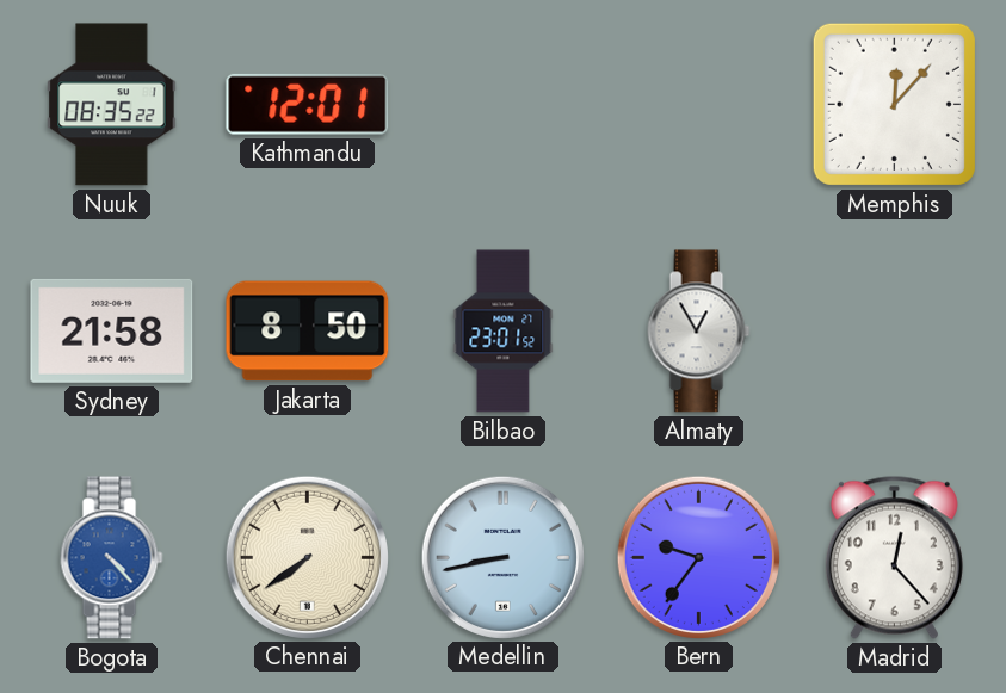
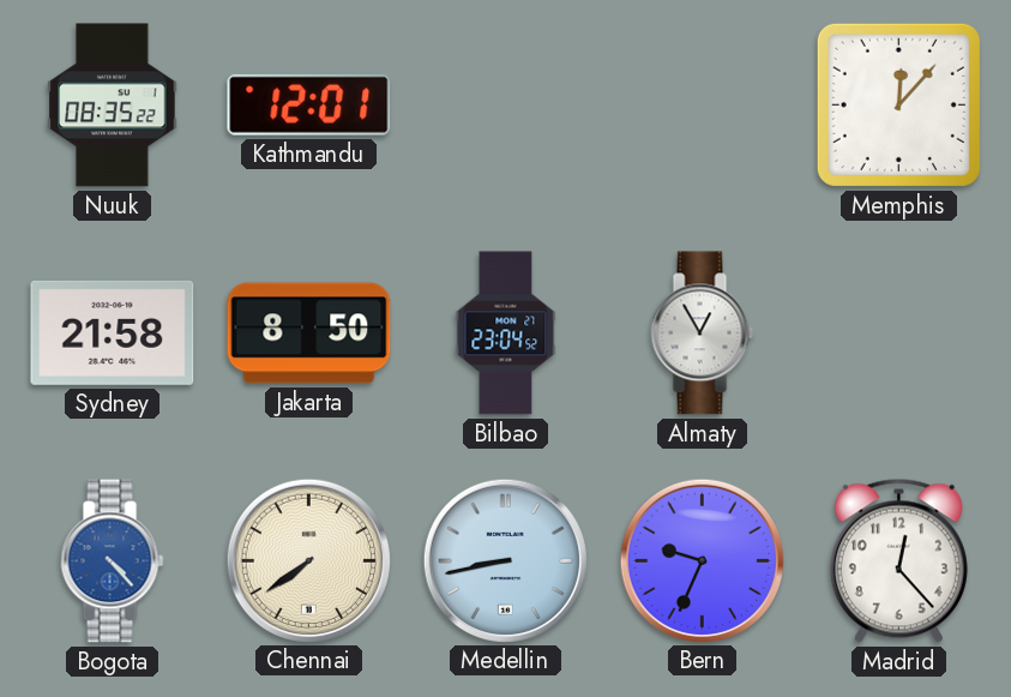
Bilbao: 23:01 -> 23:04
Bern: 9:36 -> 9:34
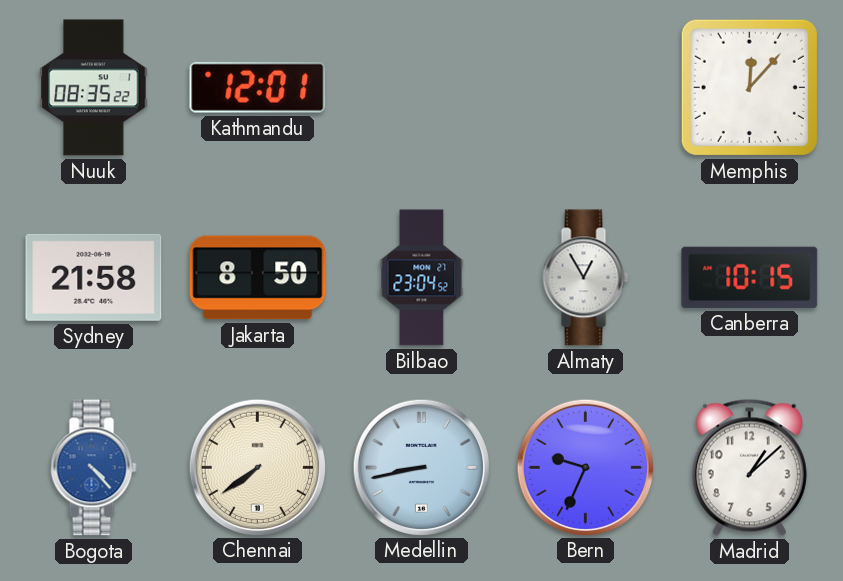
Canberra: none -> 10:15
Madrid: 12:23 -> 1:08
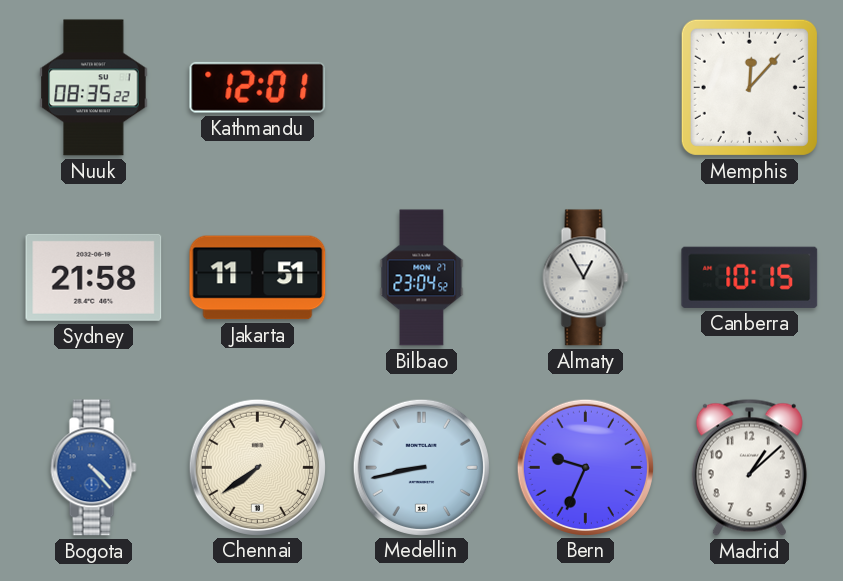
Jakarta: 8:50 -> 11:51
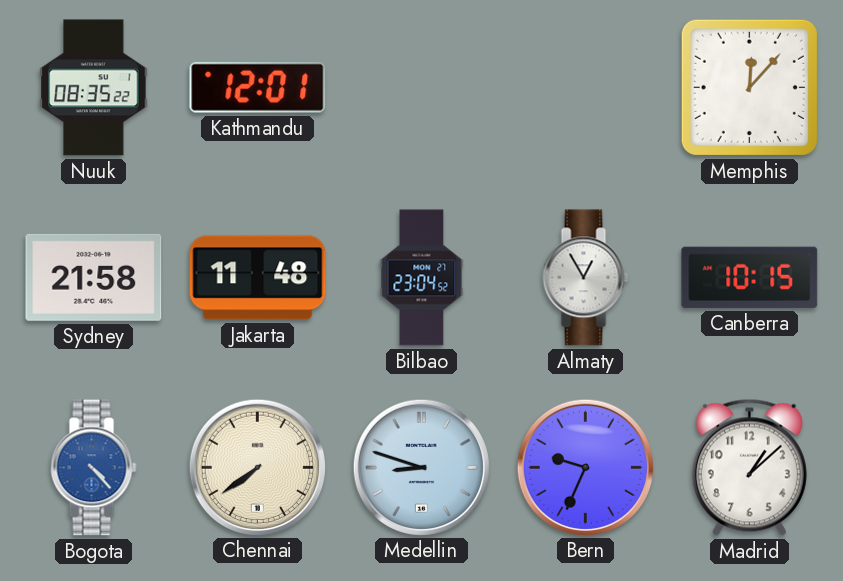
Jakarta: 11:51 -> 11:48
Medellin: 8:43 -> 8:48
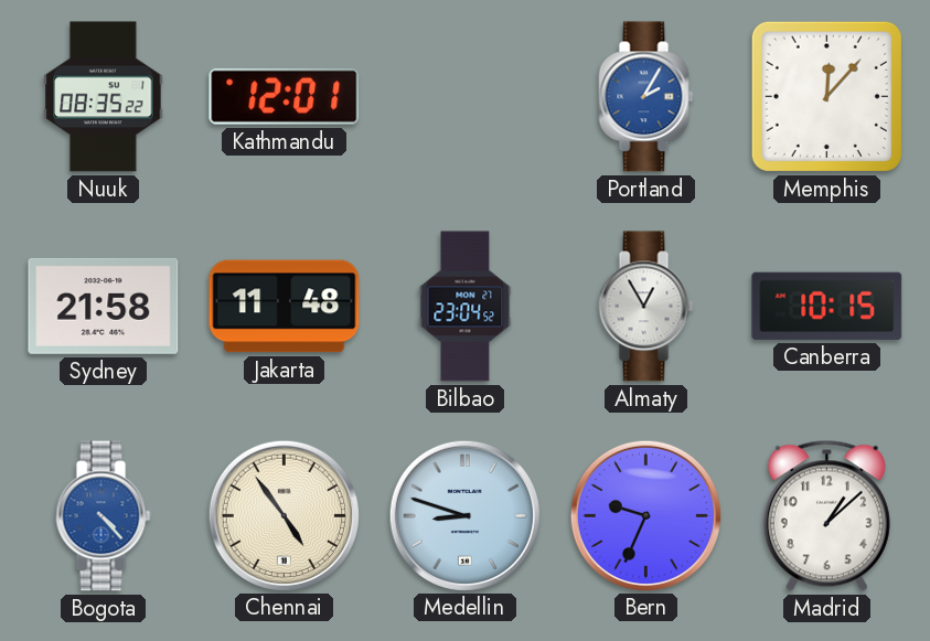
Portland: none -> 2:05
Chennai: 7:39 -> 4:54
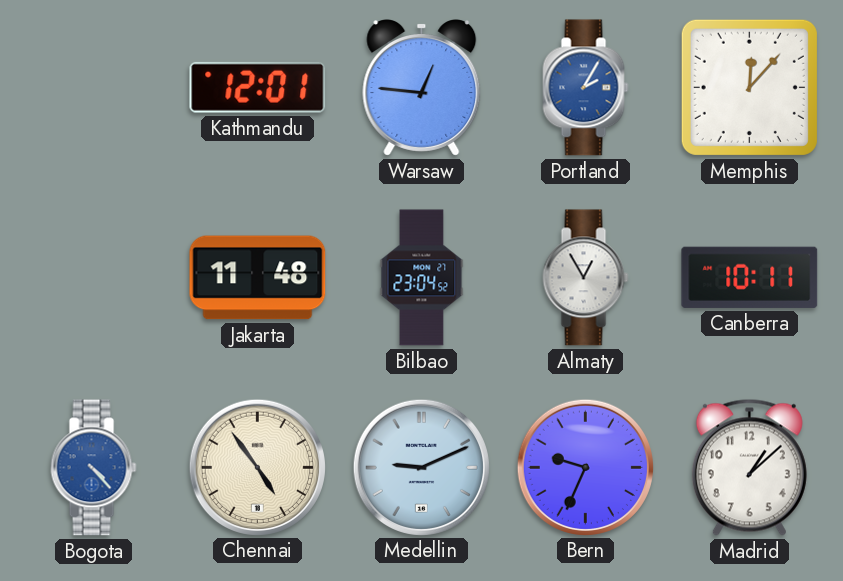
Nuuk: 08:35 -> none
Warsaw: none -> 12:46
Sydney: 21:58 -> none
Canberra: 10:15 -> 10:11
Medellin: 8:48 -> 9:11
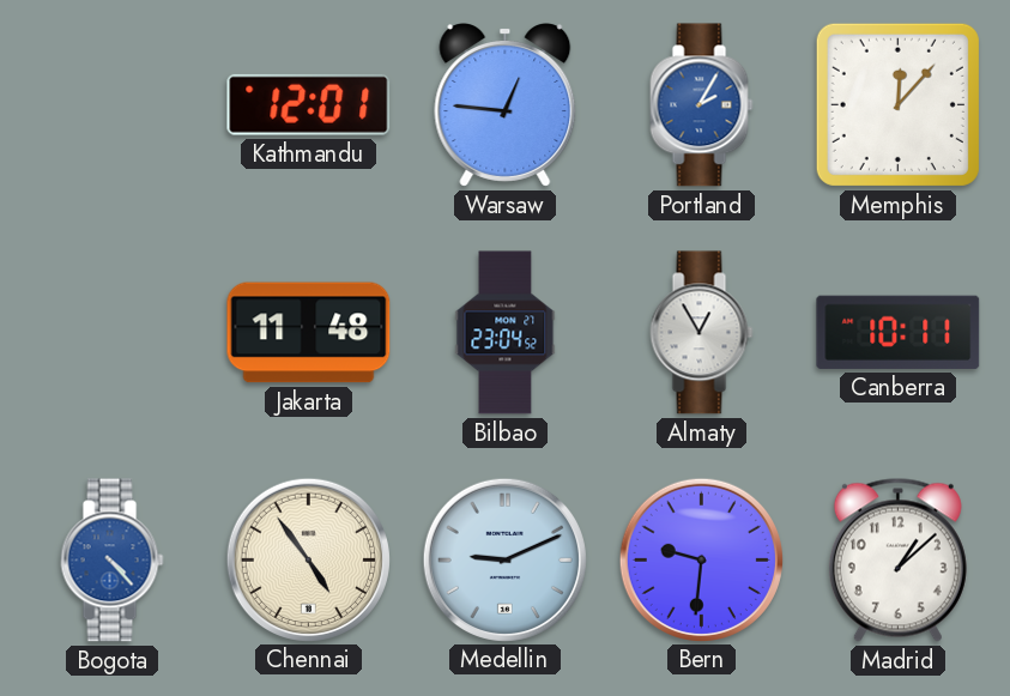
Bern: 9:34 -> 9:31
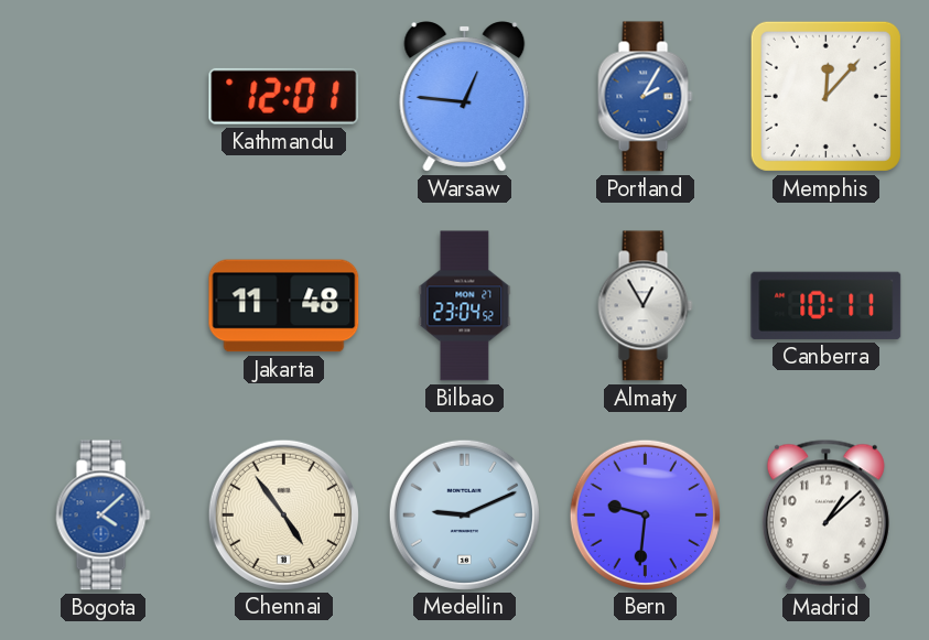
Bogota: 4:23 -> 4:08
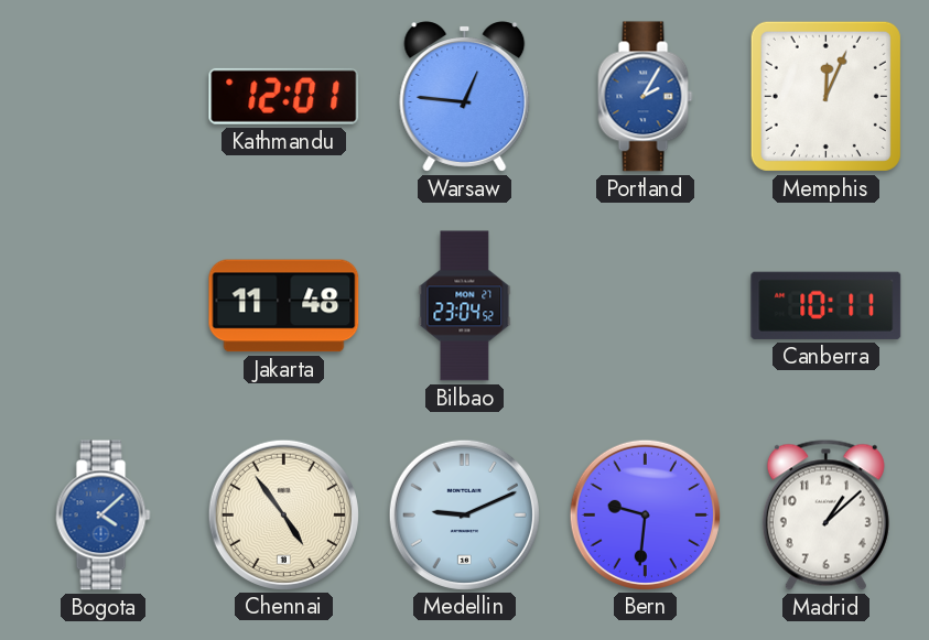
Memphis: 12:07 -> 12:04
Almaty: 12:55 -> none
